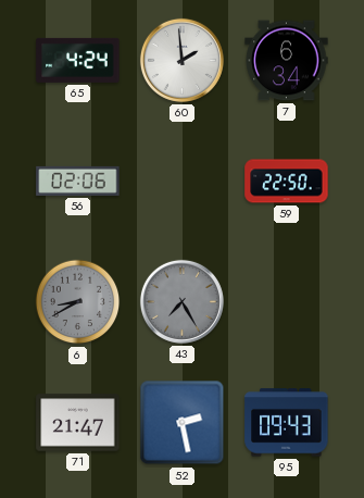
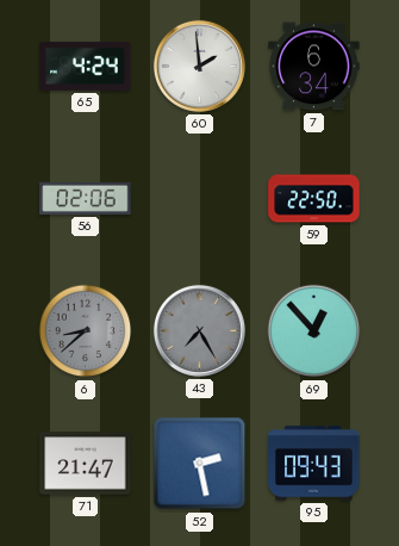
6: 8:40 -> 8:38
69: none -> 12:53
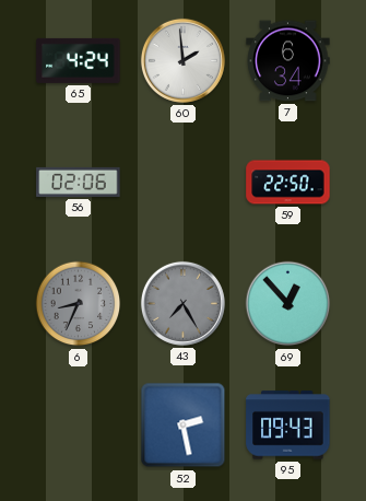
6: 8:38 -> 8:34
71: 21:47 -> none
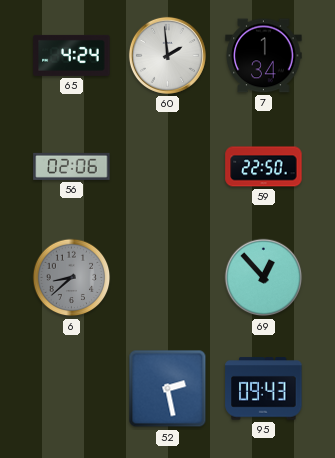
7: 6:34 -> 1:34
6: 8:34 -> 8:38
43: 7:25 -> none
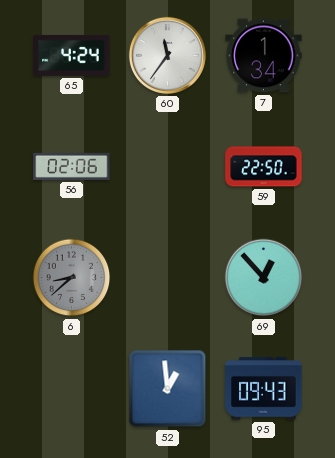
60: 1:59 -> 11:36
52: 2:28 -> 12:59
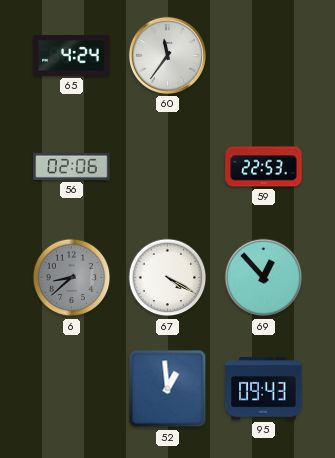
7: 1:34 -> none
59: 22:50 -> 22:53
67: none -> 4:20
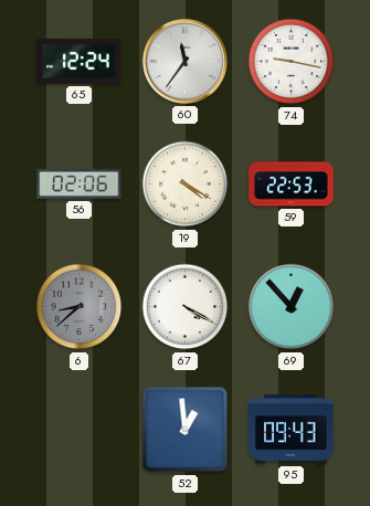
65: 4:24 -> 12:24
74: none -> 9:17
19: none -> 4:20
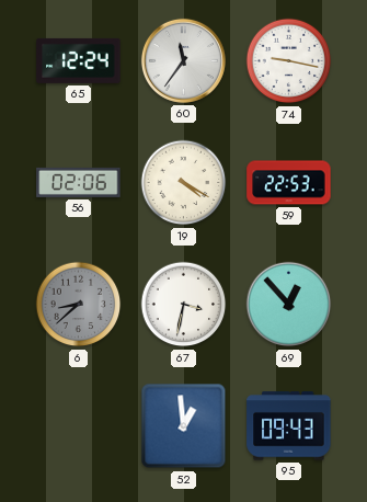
67: 4:20 -> 3:32
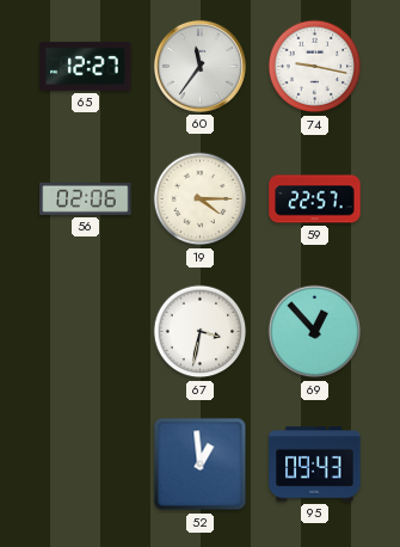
65: 12:24 -> 12:27
19: 4:20 -> 4:15
59: 22:53 -> 22:57
6: 8:38 -> none
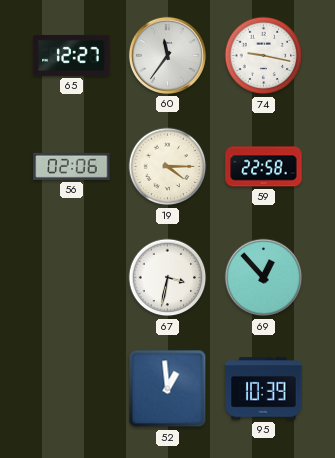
59: 22:57 -> 22:58
95: 09:43 -> 10:39
